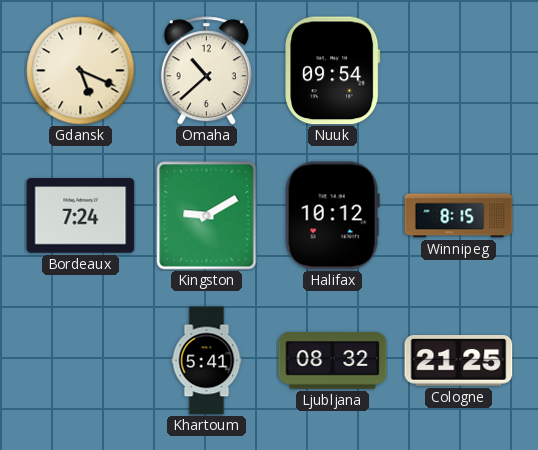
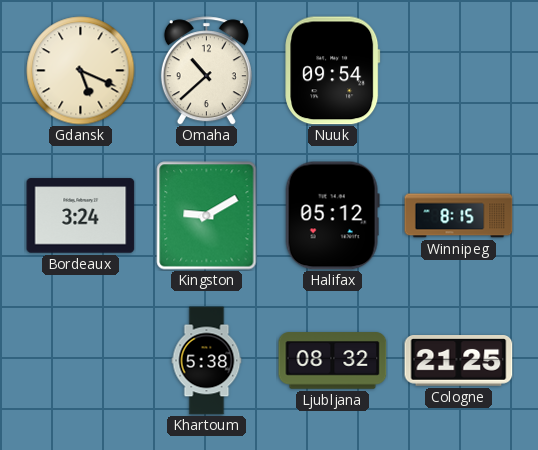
Bordeaux: 7:24 -> 3:24
Halifax: 10:12 -> 05:12
Khartoum: 5:41 -> 5:38
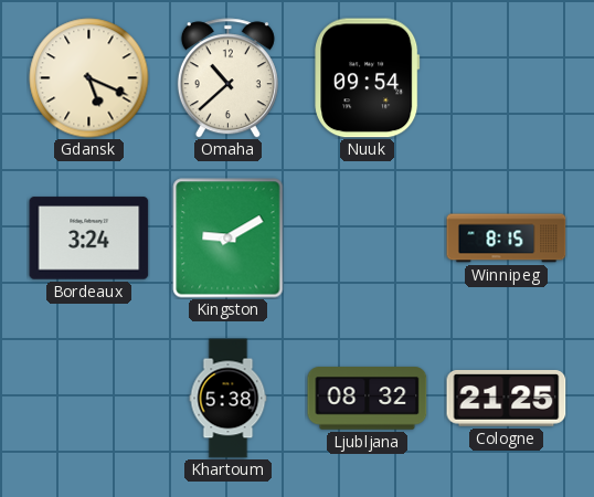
Halifax: 05:12 -> none
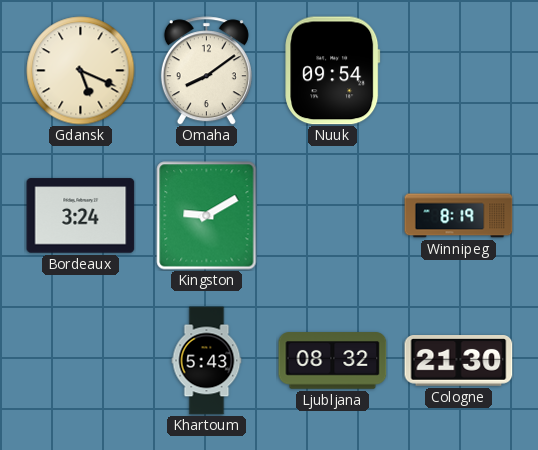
Omaha: 10:38 -> 8:09
Winnipeg: 8:15 -> 8:19
Khartoum: 5:38 -> 5:43
Cologne: 21:25 -> 21:30
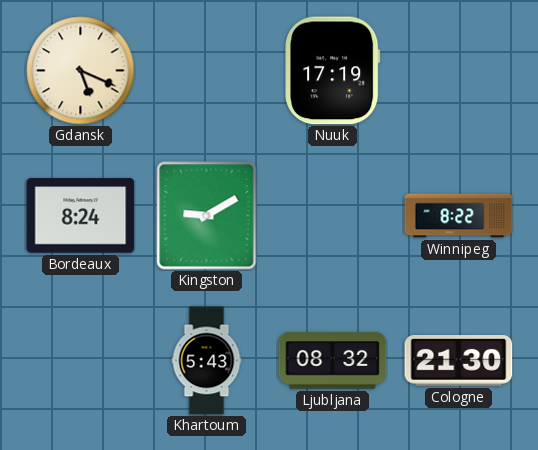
Omaha: 8:09 -> none
Nuuk: 09:54 -> 17:19
Bordeaux: 3:24 -> 8:24
Winnipeg: 8:19 -> 8:22
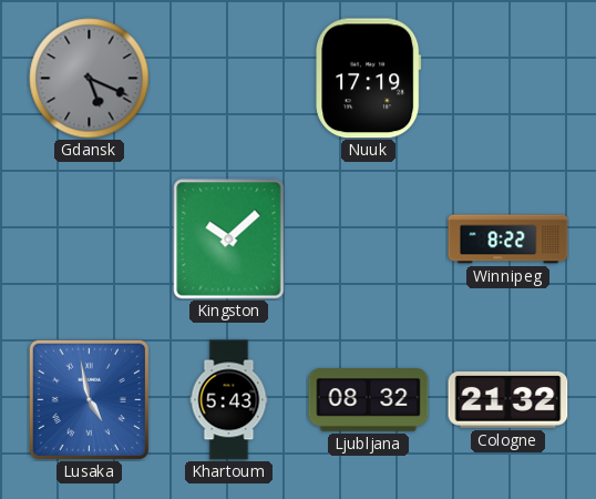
Gdansk dial: cream -> grey
Bordeaux: 8:24 -> none
Kingston: 9:10 -> 10:08
Lusaka: none -> 4:58
Cologne: 21:30 -> 21:32
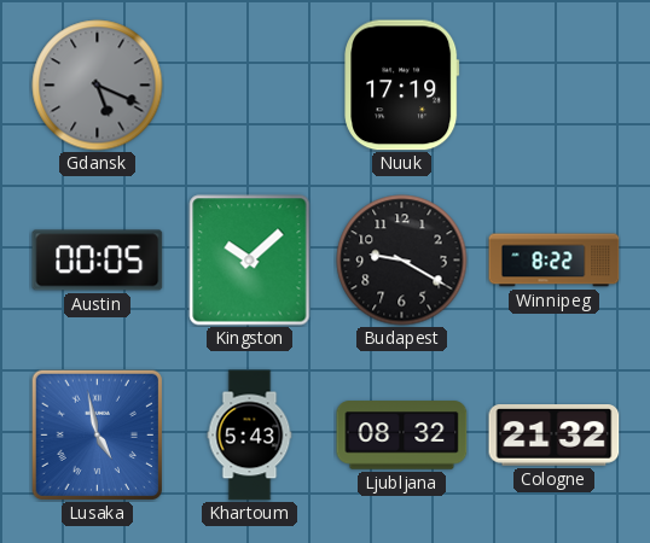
Austin: none -> 00:05
Budapest: none -> 9:20
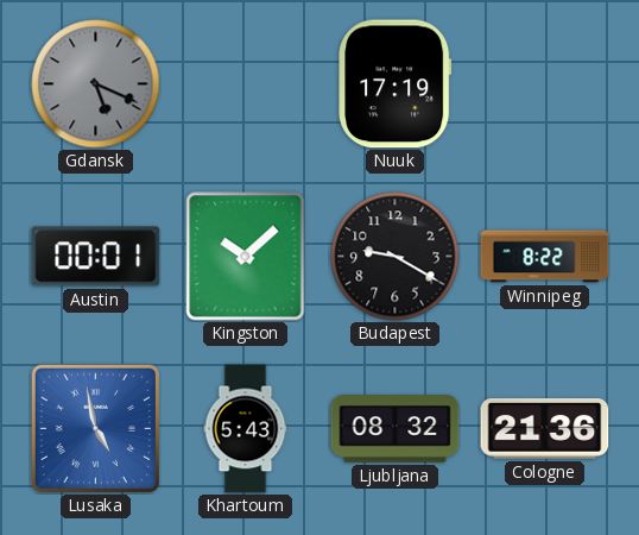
Austin: 00:05 -> 00:01
Cologne: 21:32 -> 21:36
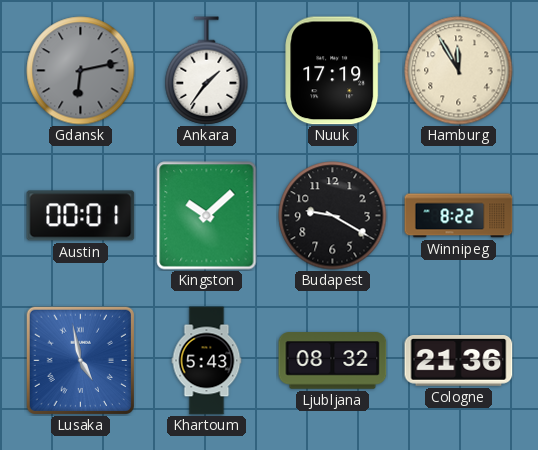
Gdansk: 5:19 -> 6:13
Ankara: none -> 1:36
Hamburg: none -> 11:55
